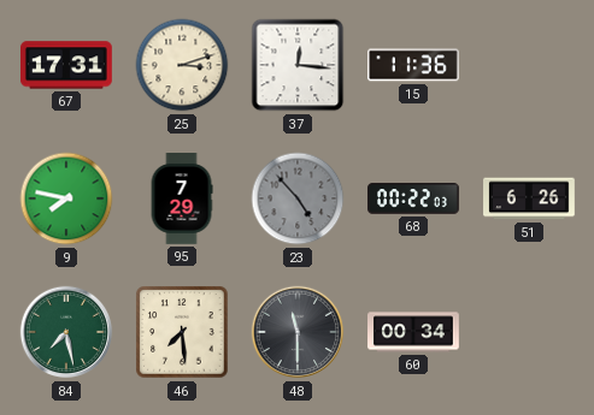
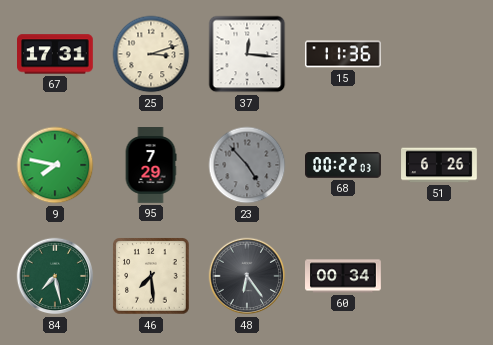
48: 11:30 -> 6:24
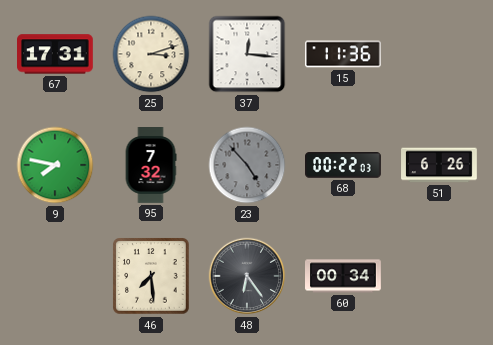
95: 7:29 -> 7:32
84: 7:28 -> none
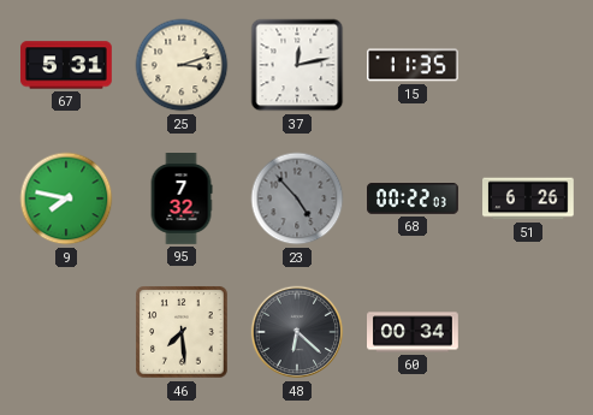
67: 17:31 -> 5:31
37: 12:16 -> 12:13
15: 11:36 -> 11:35
48: 6:24 -> 6:22
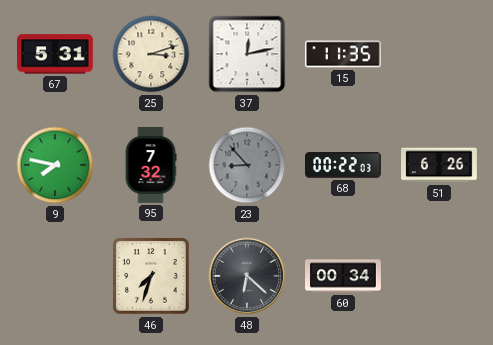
23: 4:53 -> 8:53
46: 7:29 -> 7:33
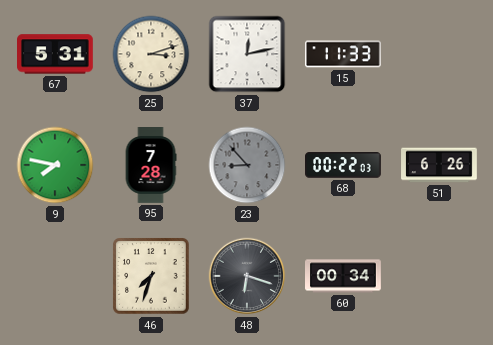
15: 11:35 -> 11:33
95: 7:32 -> 7:28
48: 6:22 -> 6:18
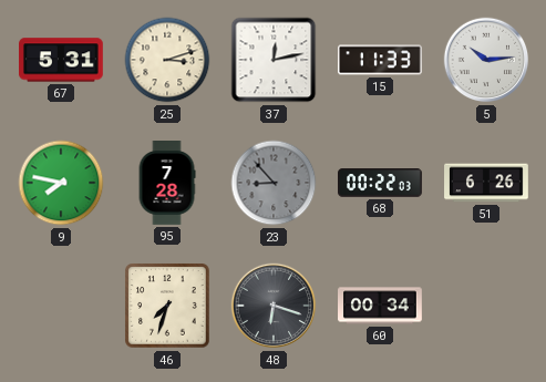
5: none -> 10:14
